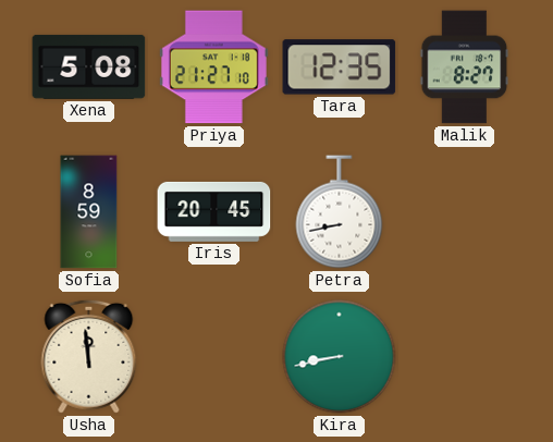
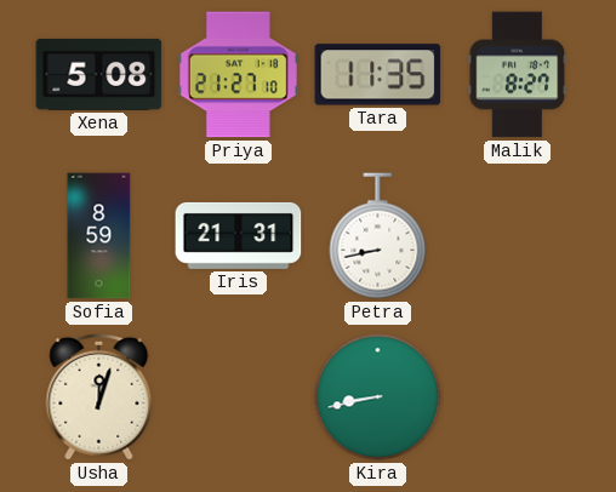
Tara: 12:35 -> 11:35
Iris: 20:45 -> 21:31
Usha: 11:59 -> 12:03
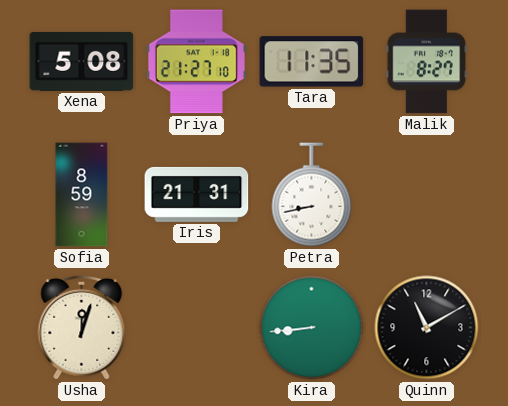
Kira: 8:43 -> 8:44
Quinn: none -> 11:10
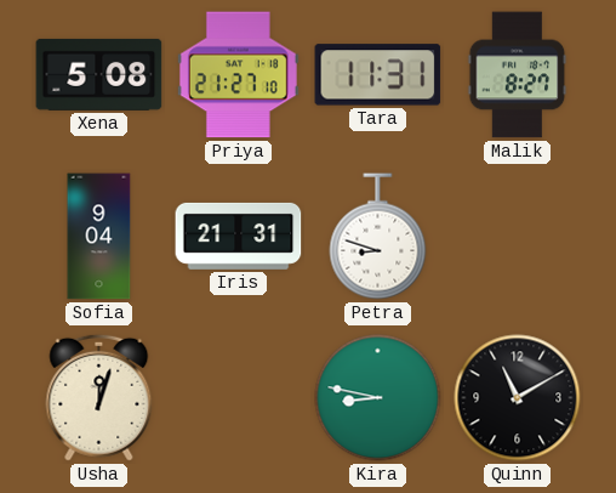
Tara: 11:35 -> 11:31
Sofia: 8:59 -> 9:04
Petra: 8:43 -> 8:48
Kira: 8:44 -> 8:47
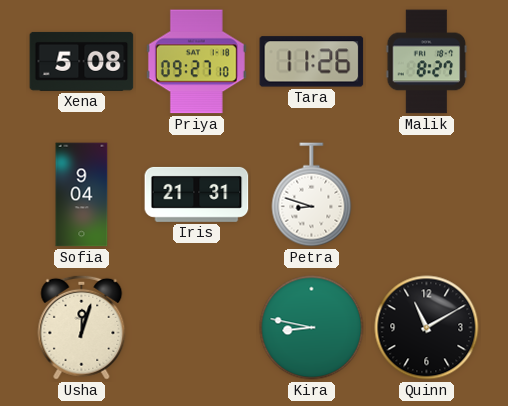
Priya: 21:27 -> 09:27
Tara: 11:31 -> 11:26
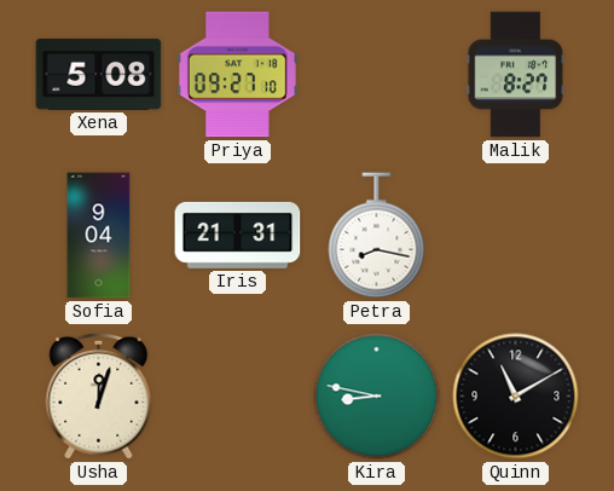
Tara: 11:26 -> none
Petra: 8:48 -> 8:17
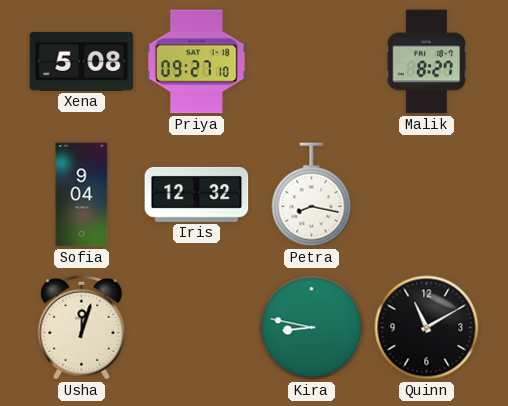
Iris: 21:31 -> 12:32
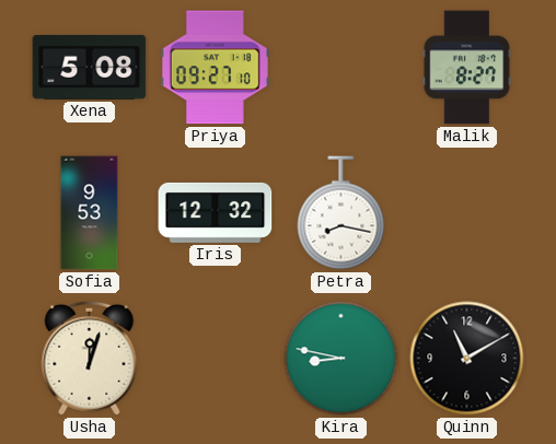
Sofia: 9:04 -> 9:53
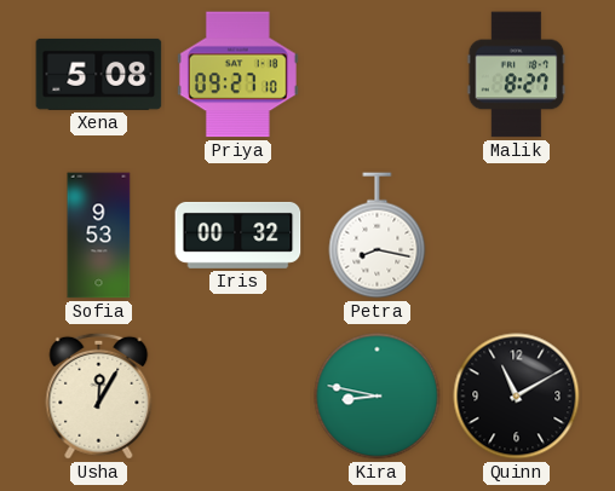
Iris: 12:32 -> 00:32
Usha: 12:03 -> 12:05
